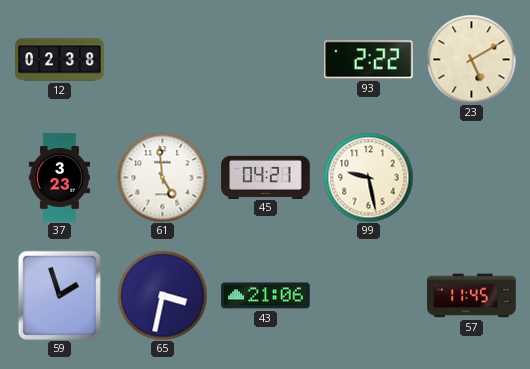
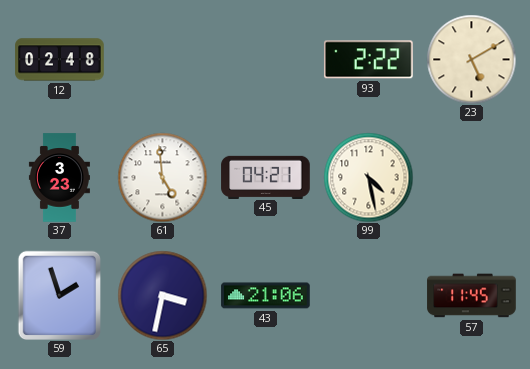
12: 02:38 -> 02:48
99: 9:28 -> 4:28
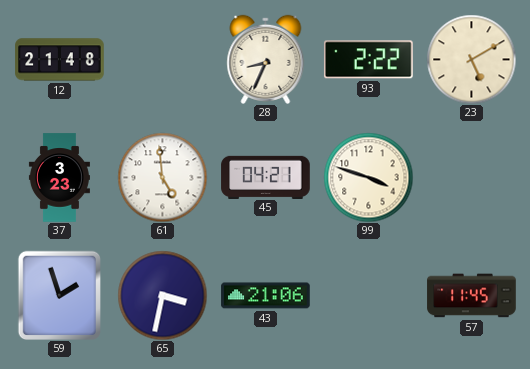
12: 02:48 -> 21:48
28: none -> 8:34
99: 4:28 -> 3:48
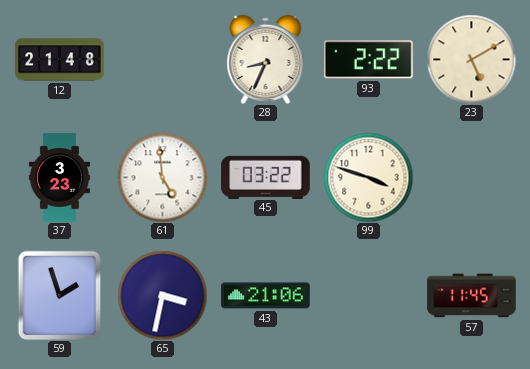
45: 04:21 -> 03:22
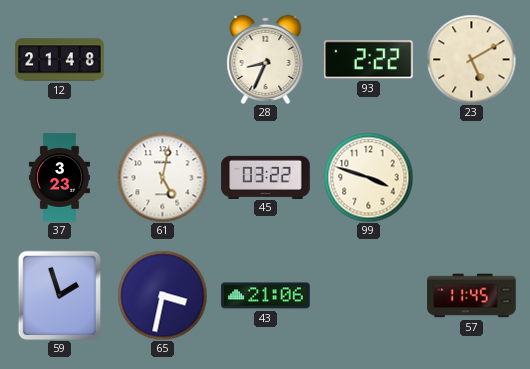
61: 4:59 -> 5:02
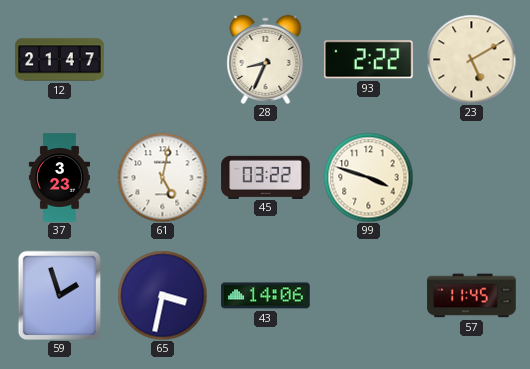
12: 21:48 -> 21:47
43: 21:06 -> 14:06
